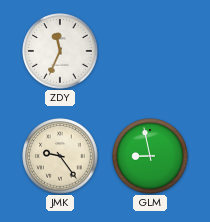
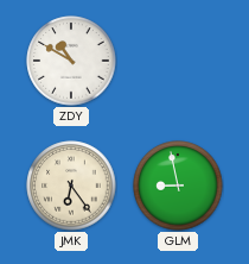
ZDY: 11:34 -> 10:50
JMK: 9:24 -> 6:24
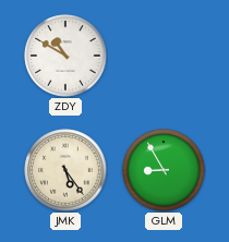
JMK: 6:24 -> 5:24
GLM: 8:58 -> 8:55
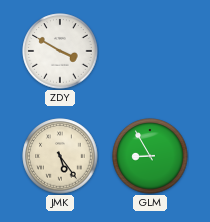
ZDY: 10:50 -> 3:50
